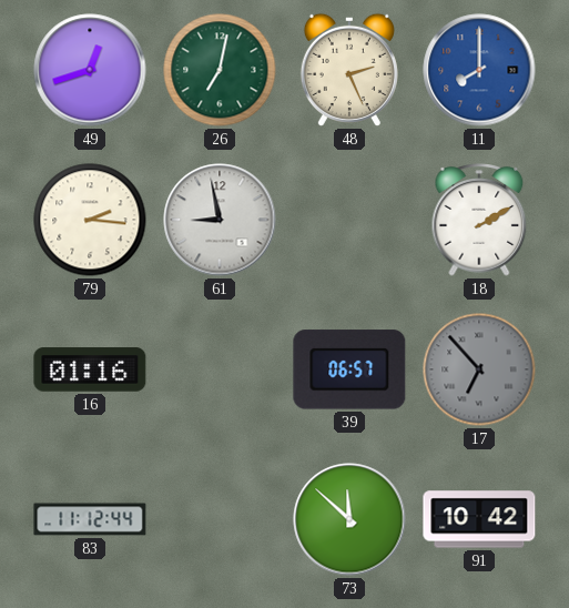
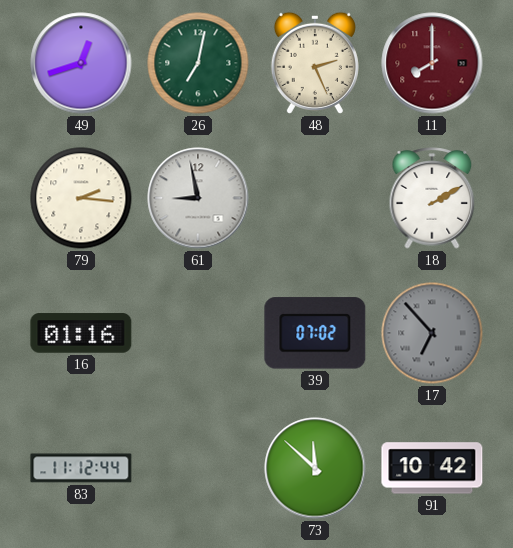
11 dial: blue -> burgundy
39: 06:57 -> 07:02
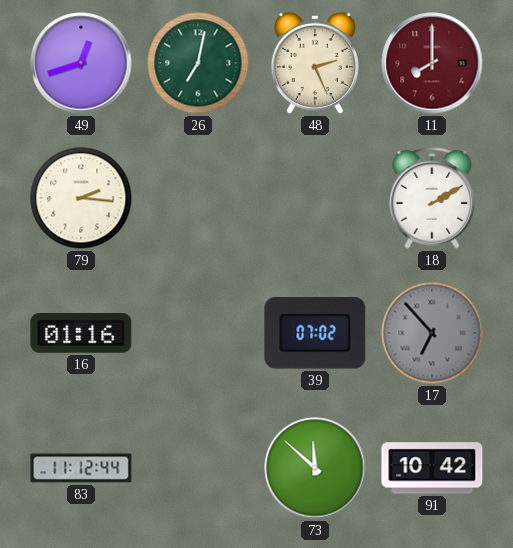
61: 8:58 -> none
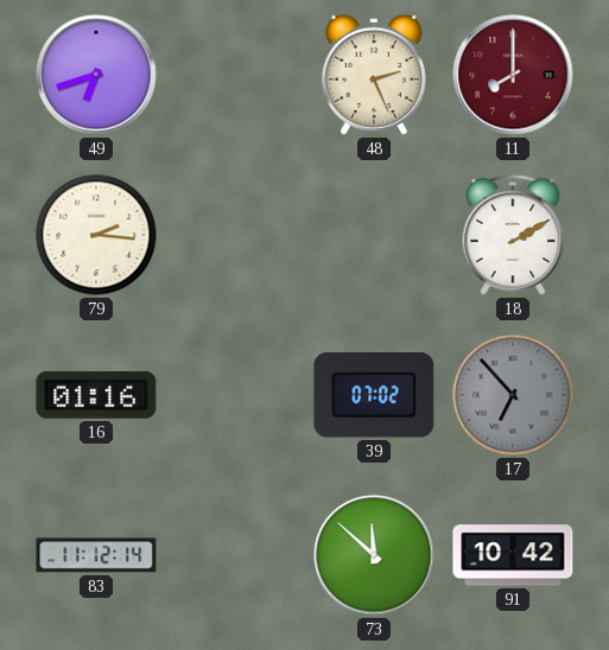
49: 12:42 -> 6:42
26: 7:02 -> none
83: 11:12:44 -> 11:12:14
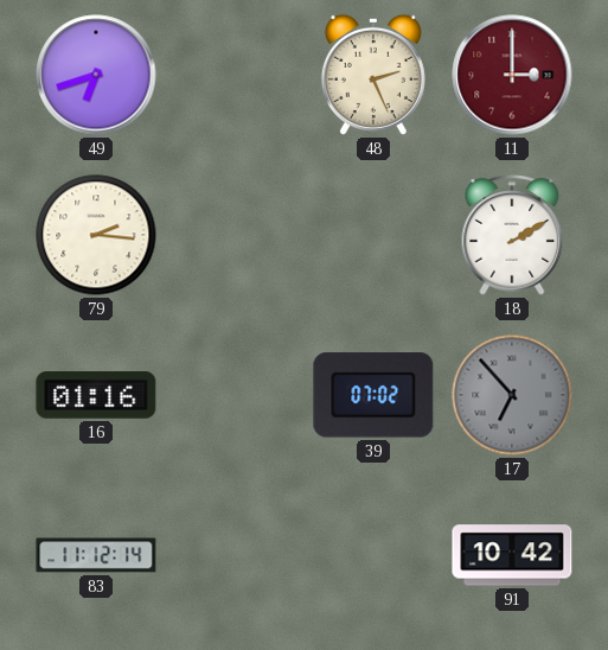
11: 8:00 -> 3:00
73: 11:52 -> none
